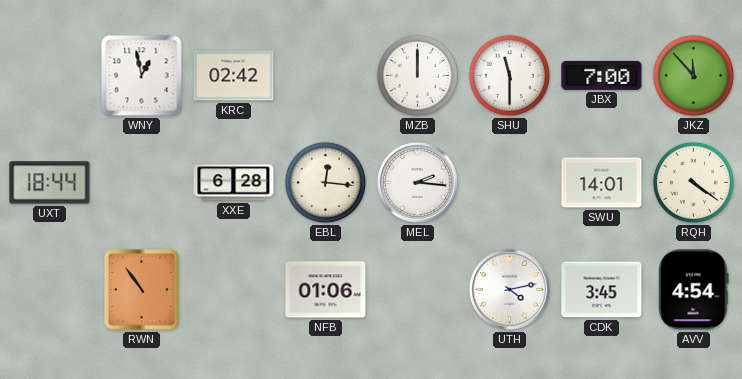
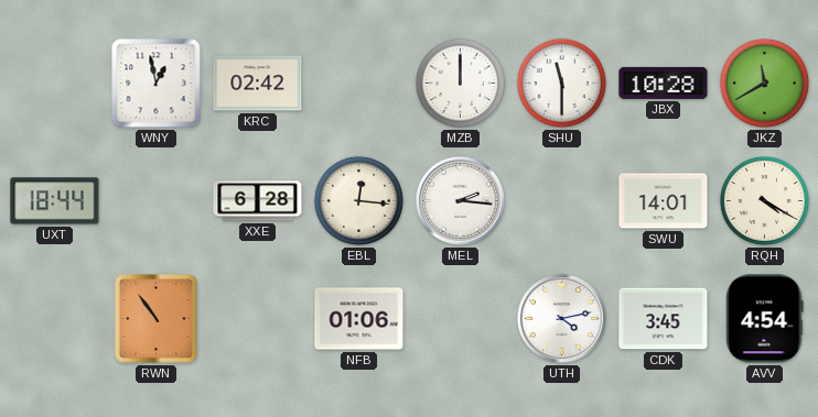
JBX: 7:00 -> 10:28
JKZ: 11:53 -> 11:40
RQH: 4:21 -> 4:20
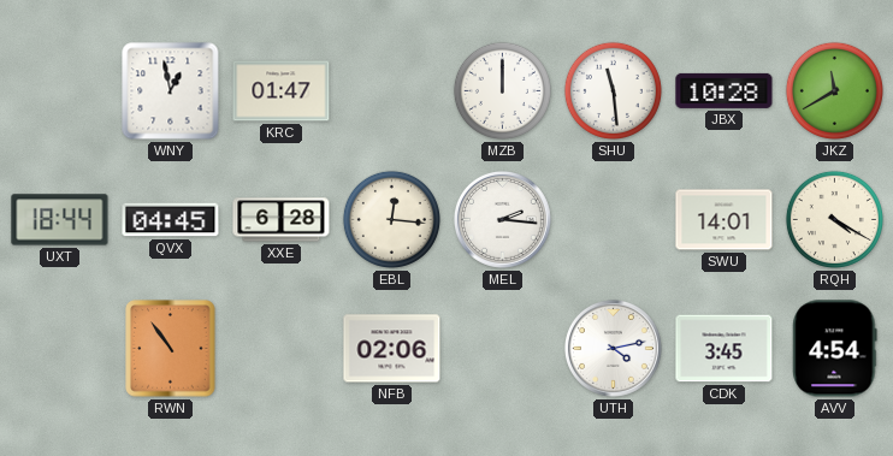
KRC: 02:42 -> 01:47
SHU: 11:30 -> 11:29
QVX: none -> 04:45
NFB: 01:06 -> 02:06
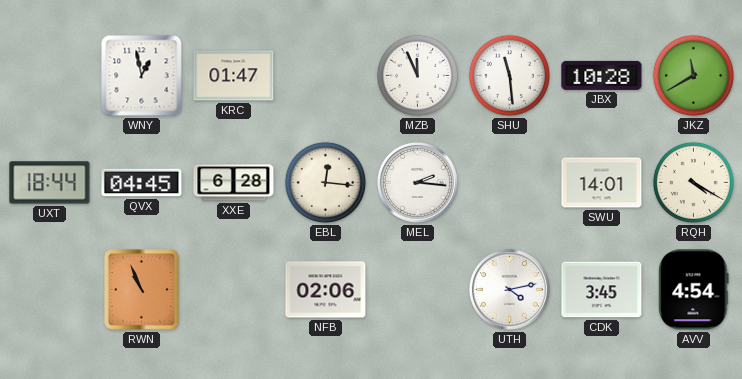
MZB: 12:00 -> 11:56
RWN: 10:54 -> 10:56
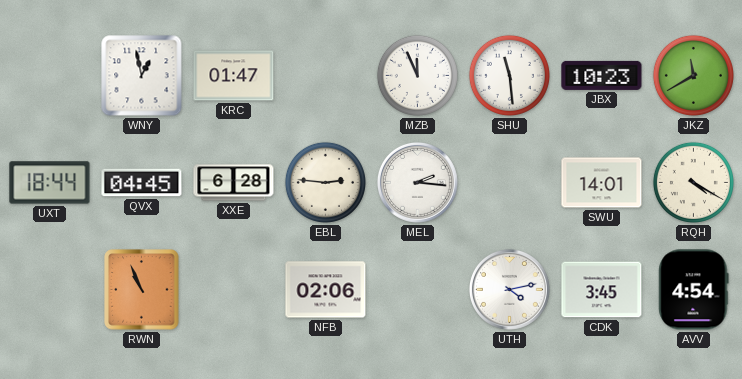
JBX: 10:28 -> 10:23
EBL: 12:16 -> 2:46
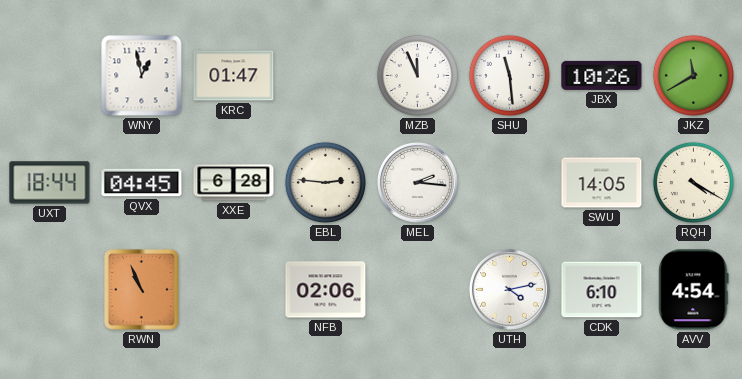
JBX: 10:23 -> 10:26
SWU: 14:01 -> 14:05
CDK: 3:45 -> 6:10
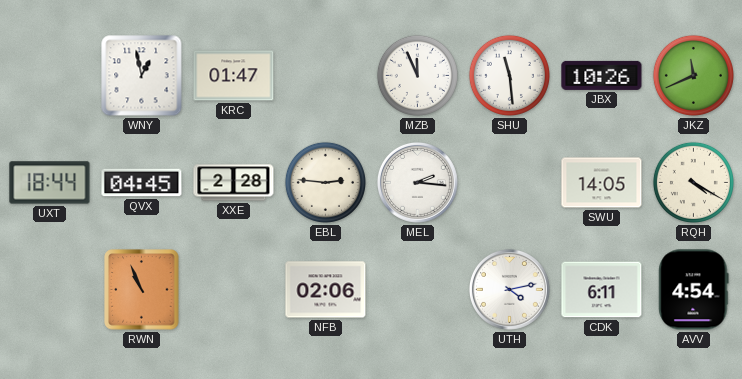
JKZ: 11:40 -> 11:41
XXE: 6:28 -> 2:28
CDK: 6:10 -> 6:11
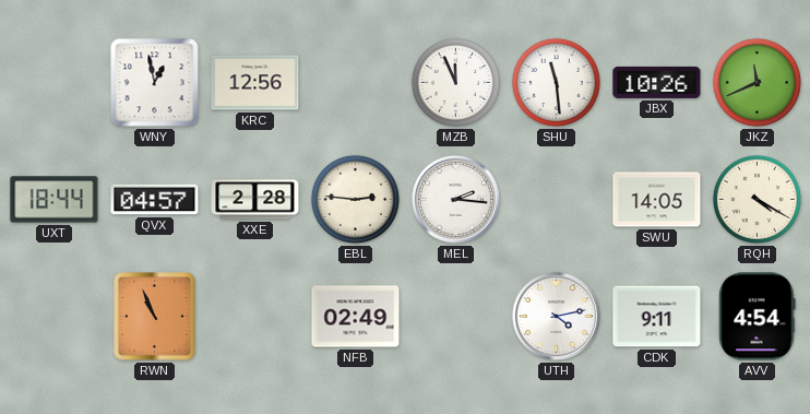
KRC: 01:47 -> 12:56
QVX: 04:45 -> 04:57
NFB: 02:06 -> 02:49
CDK: 6:11 -> 9:11
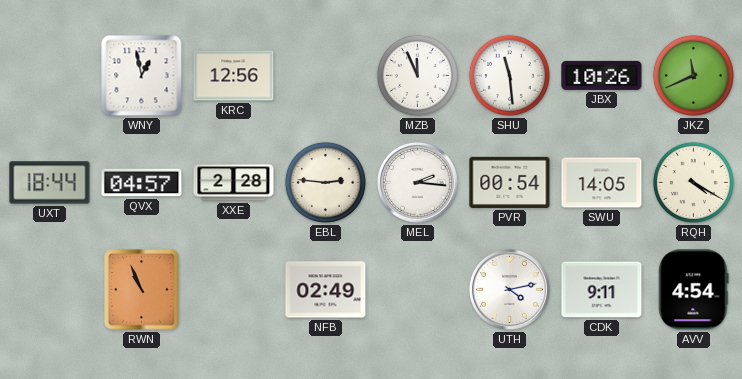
PVR: none -> 00:54
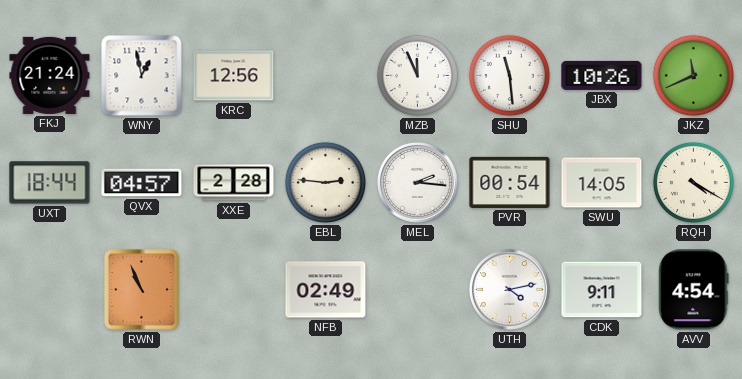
FKJ: none -> 21:24
